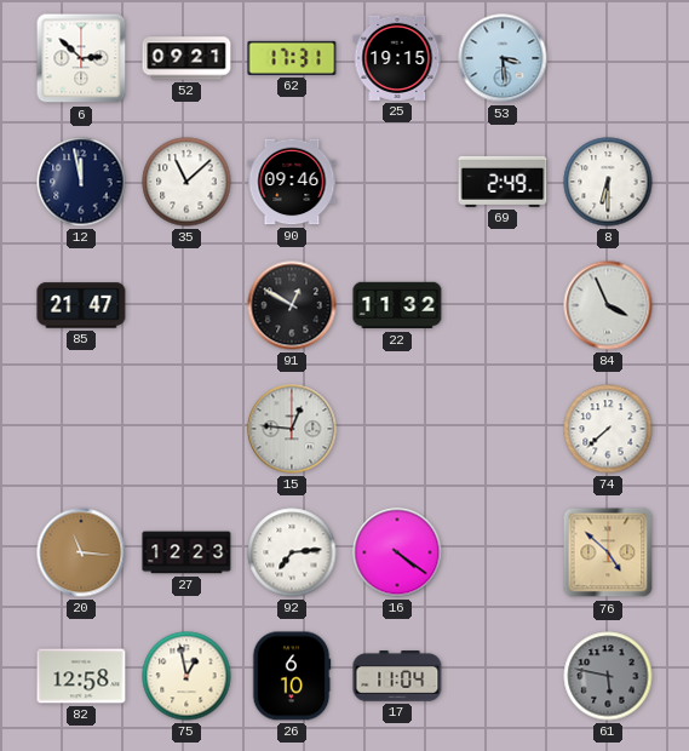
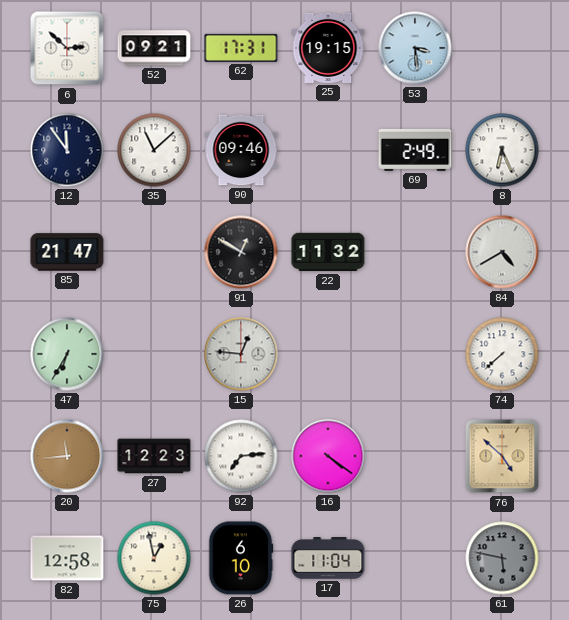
12: 11:58 -> 11:54
8: 6:30 -> 6:26
84: 3:56 -> 4:40
47: none -> 6:35
20: 11:16 -> 11:44
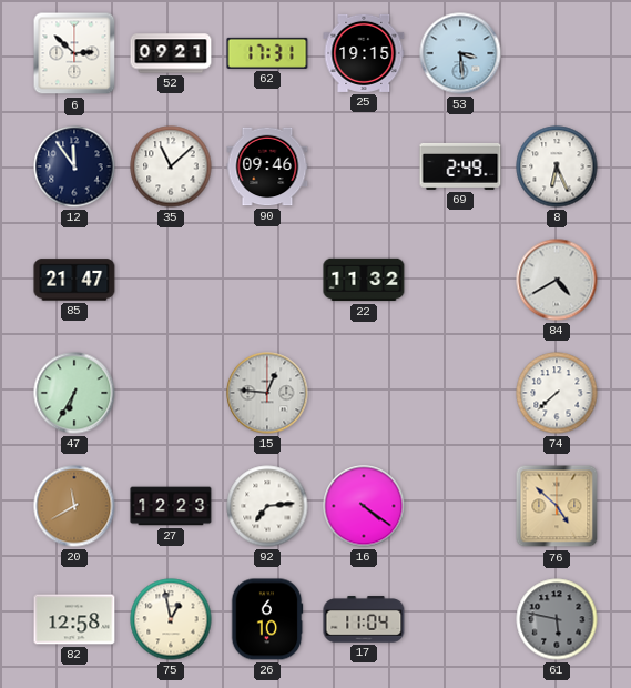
91: 12:50 -> none
20: 11:44 -> 11:40
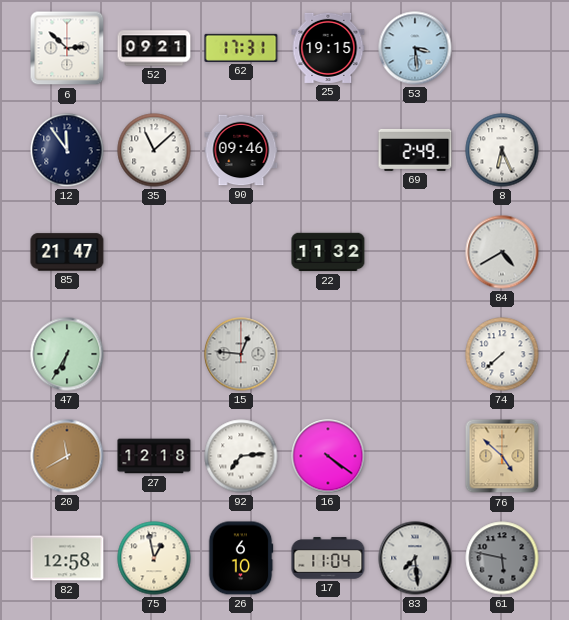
27: 12:23 -> 12:18
83: none -> 7:29
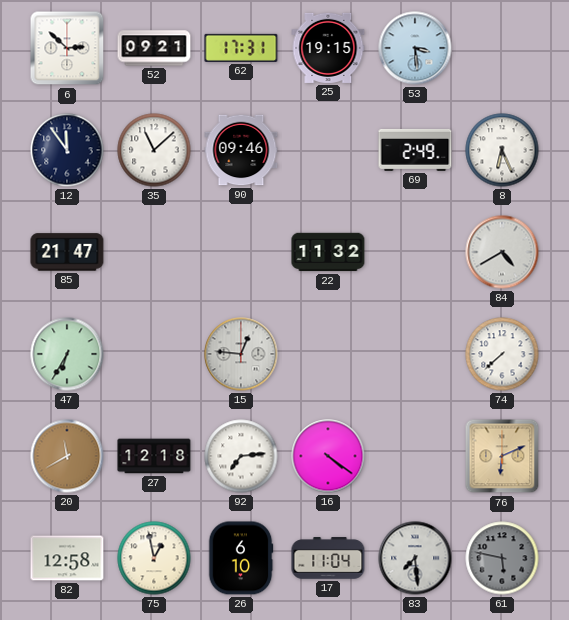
76: 4:52 -> 6:11
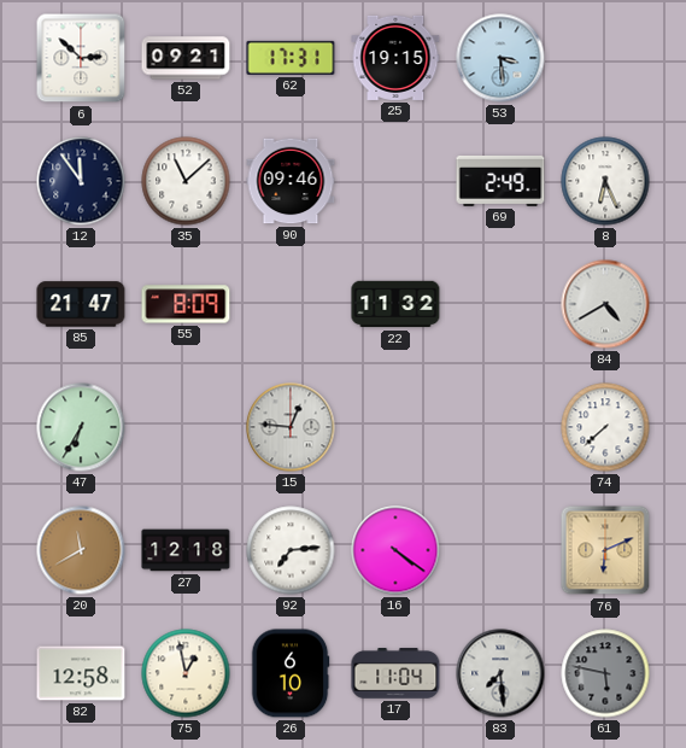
55: none -> 8:09
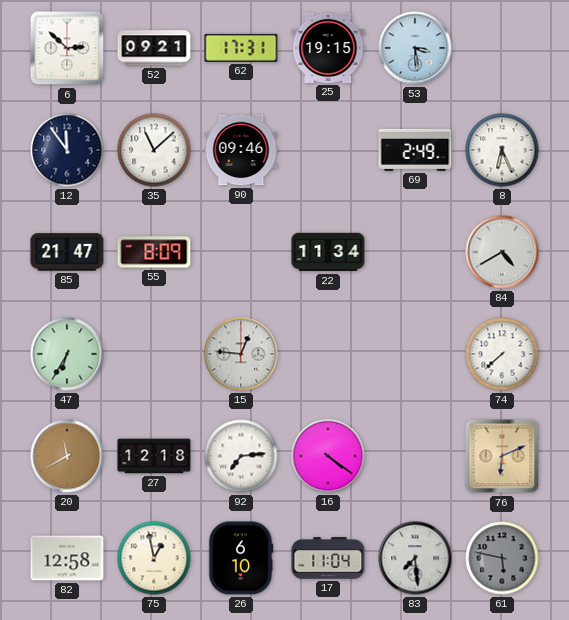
22: 11:32 -> 11:34
